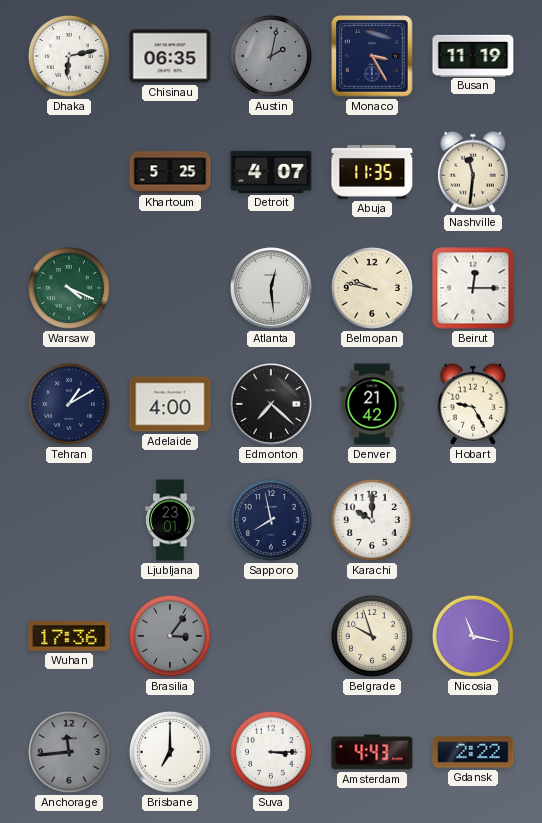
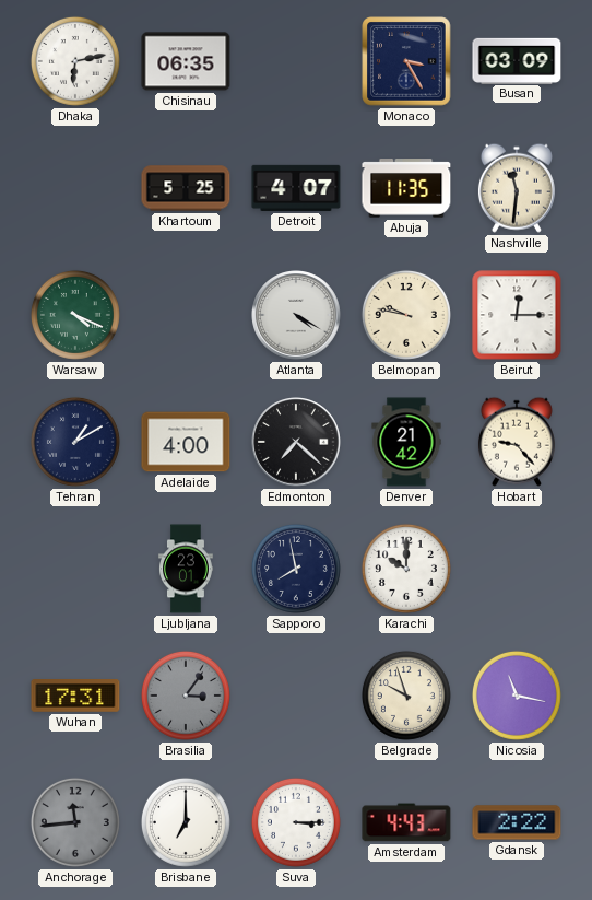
Austin: 2:02 -> none
Busan: 11:19 -> 03:09
Atlanta: 12:29 -> 4:20
Hobart: 9:25 -> 9:23
Wuhan: 17:36 -> 17:31
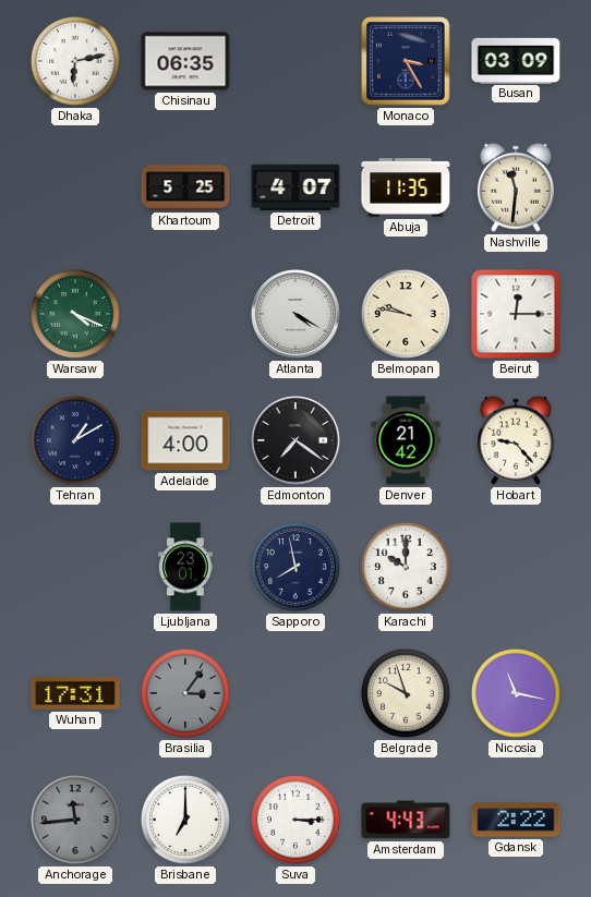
Edmonton: 7:22 -> 7:21
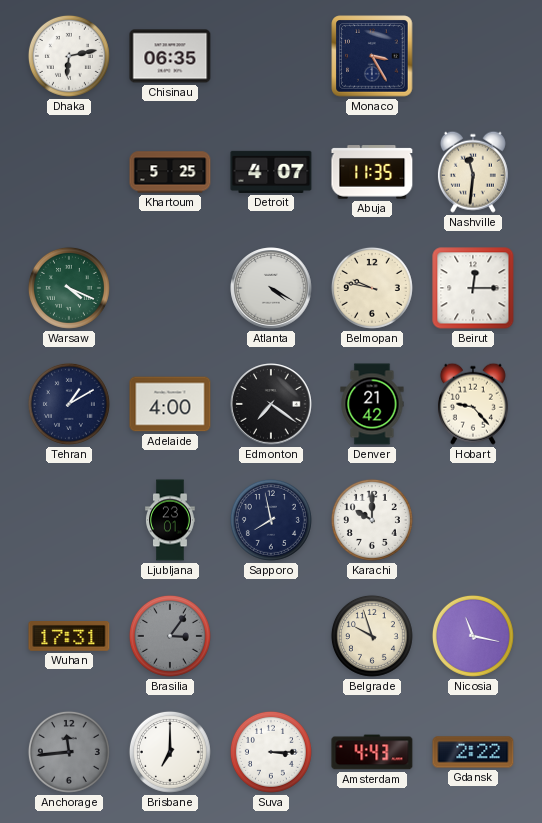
Busan: 03:09 -> none
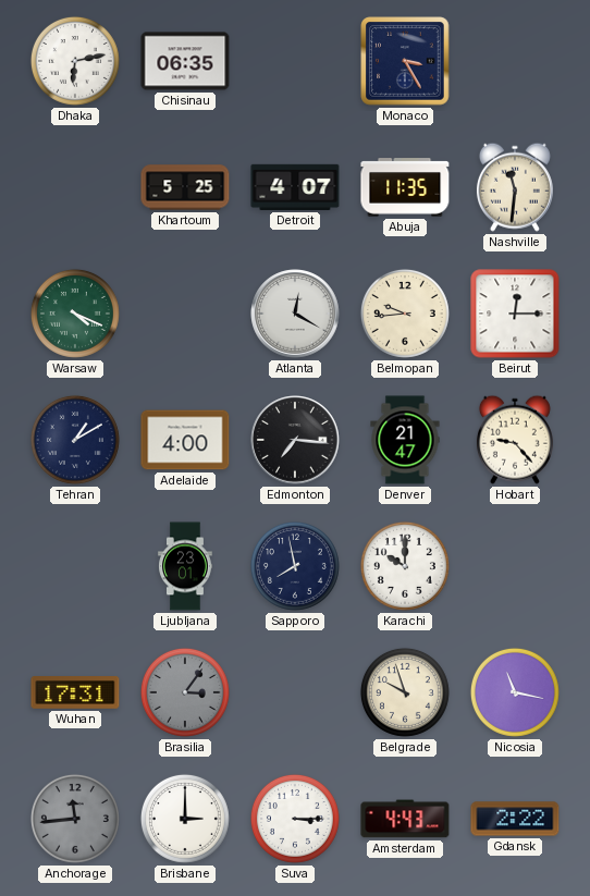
Atlanta: 4:20 -> 12:20
Belmopan: 9:47 -> 9:44
Edmonton: 7:21 -> 7:16
Denver: 21:42 -> 21:47
Brisbane: 7:00 -> 3:00
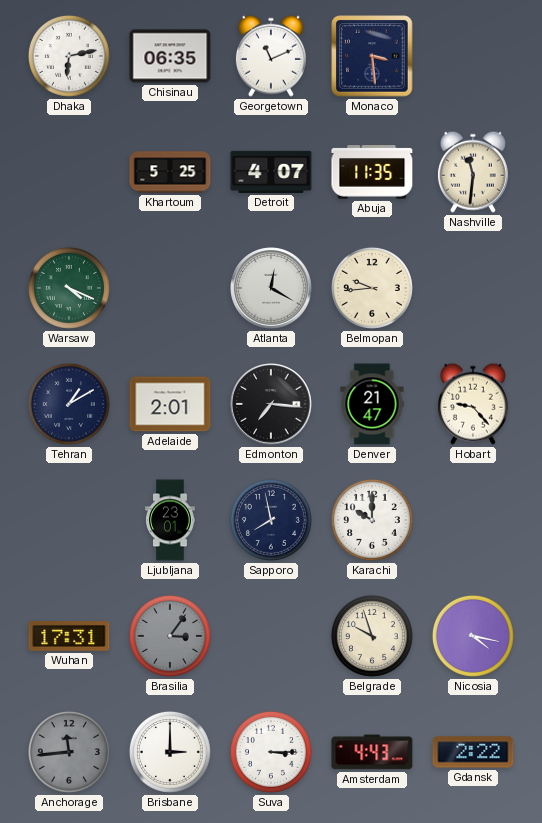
Georgetown: none -> 11:11
Monaco: 3:25 -> 3:29
Beirut: 12:15 -> none
Adelaide: 4:00 -> 2:01
Nicosia: 11:17 -> 4:17
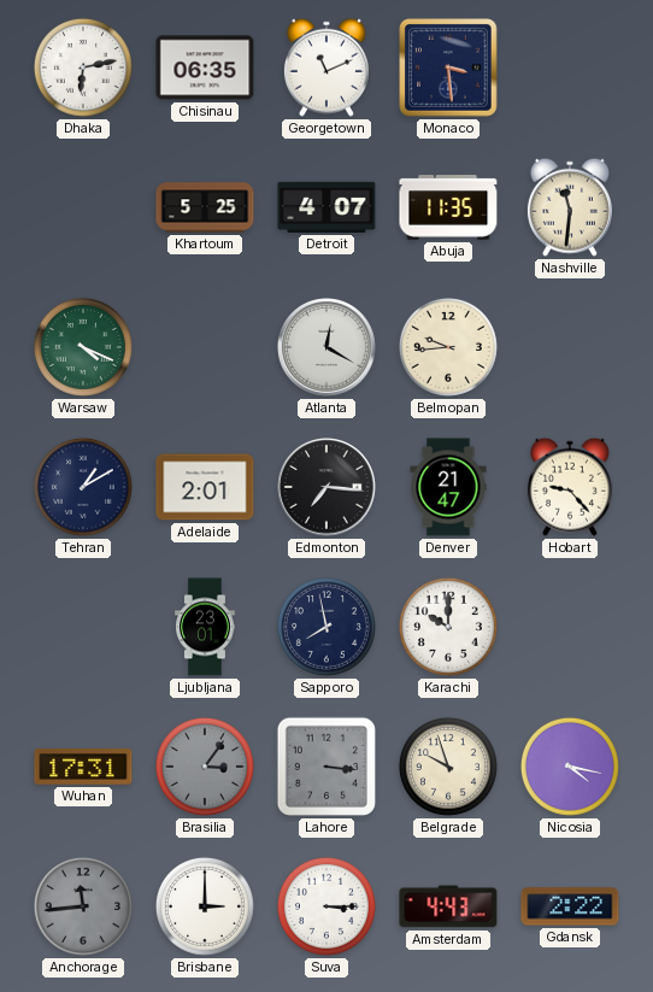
Lahore: none -> 3:16
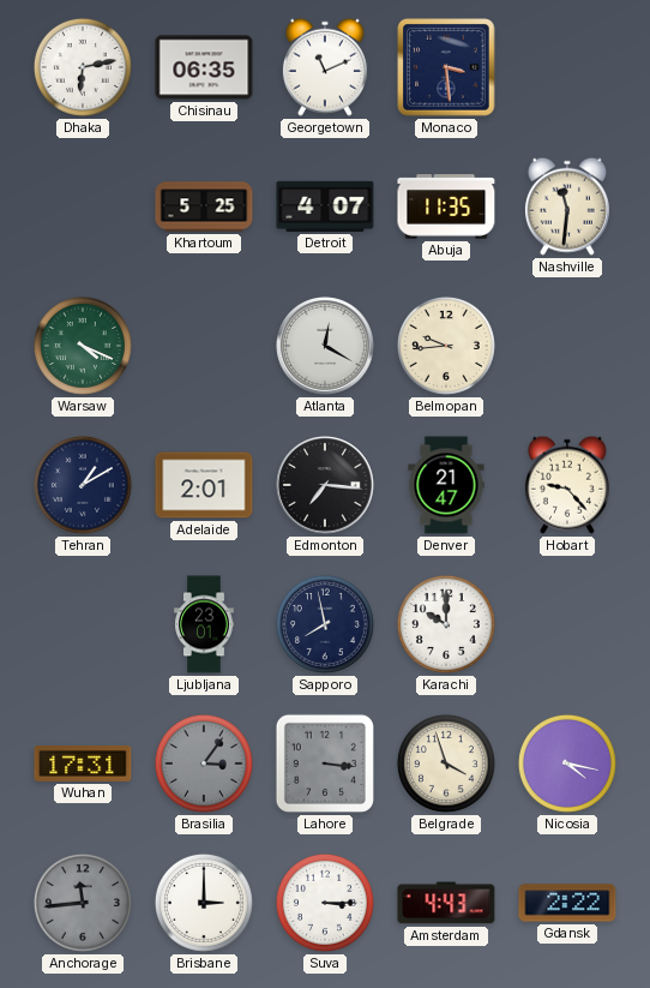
Belgrade: 9:57 -> 3:57
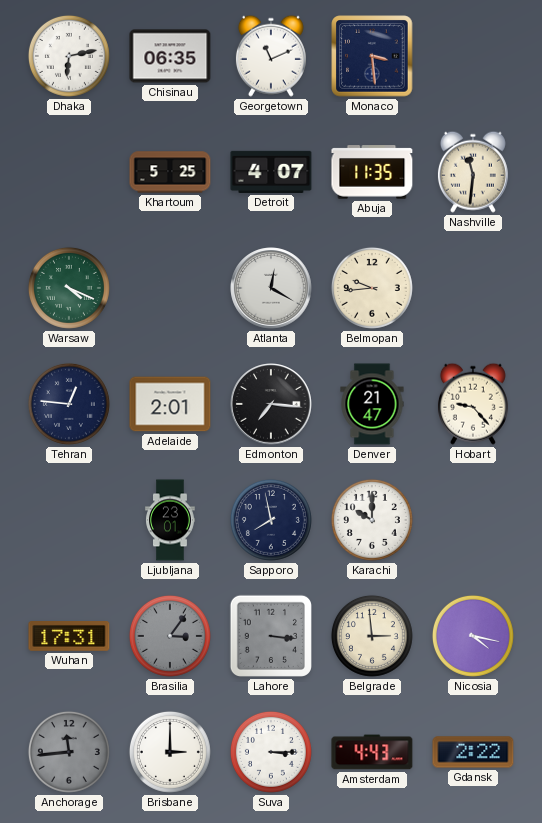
Tehran: 1:10 -> 12:46
Belgrade: 3:57 -> 2:59
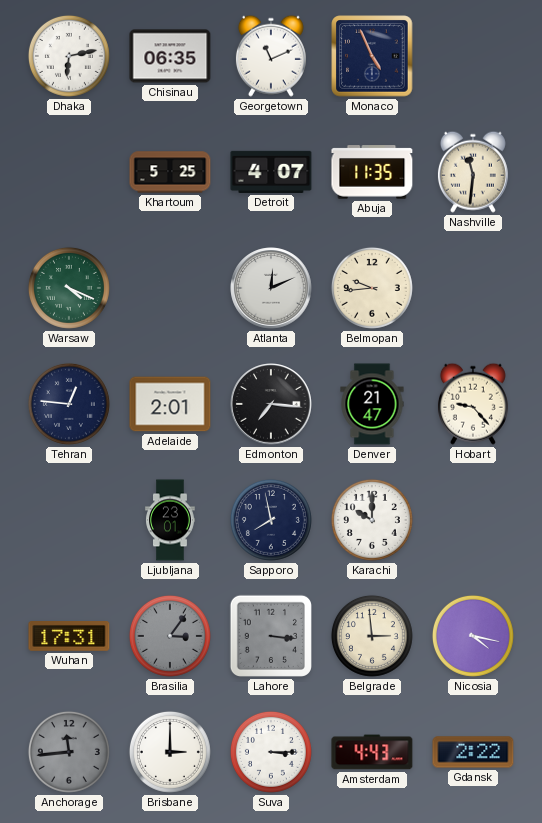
Monaco: 3:29 -> 4:56
Atlanta: 12:20 -> 12:11
